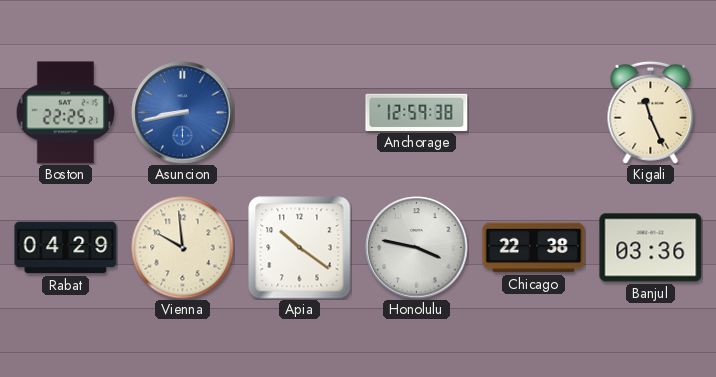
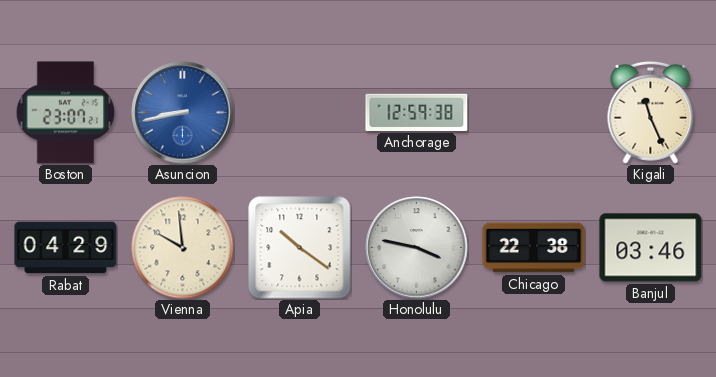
Boston: 22:25 -> 23:07
Banjul: 03:36 -> 03:46
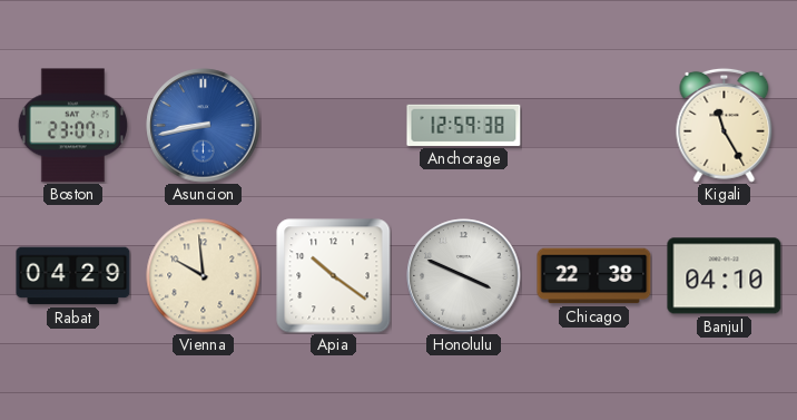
Kigali: 11:26 -> 11:25
Honolulu: 3:47 -> 3:49
Banjul: 03:46 -> 04:10
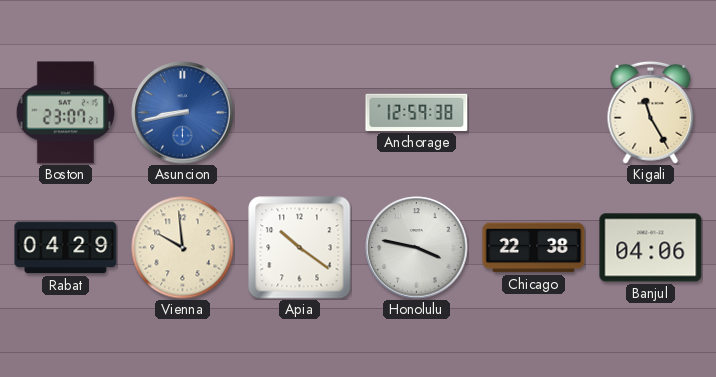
Honolulu: 3:49 -> 3:47
Banjul: 04:10 -> 04:06
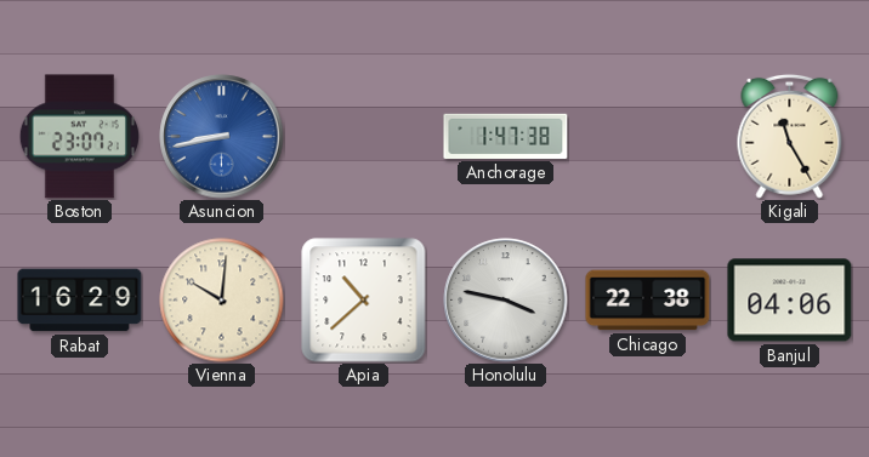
Anchorage: 12:59 -> 1:47
Rabat: 04:29 -> 16:29
Vienna: 9:59 -> 10:01
Apia: 10:21 -> 10:38
